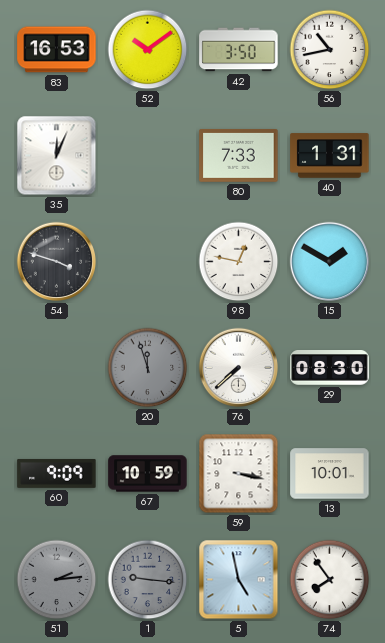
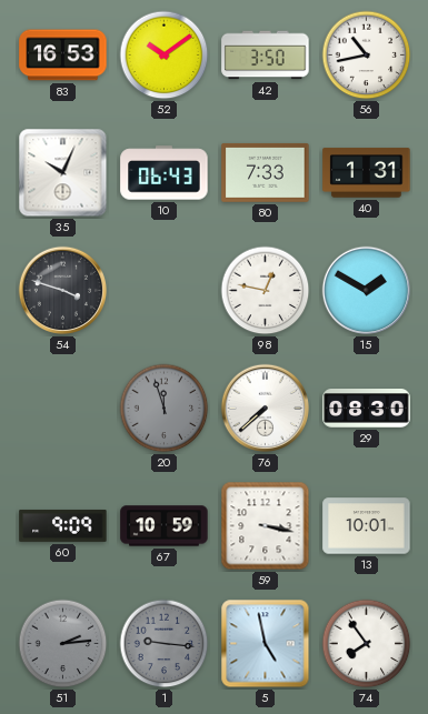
35: 12:04 -> 10:04
10: none -> 06:43
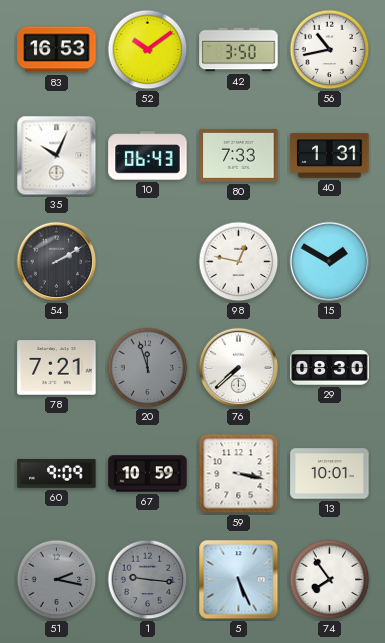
54: 3:48 -> 2:10
78: none -> 7:21
51: 2:14 -> 2:17
5: 4:58 -> 5:26
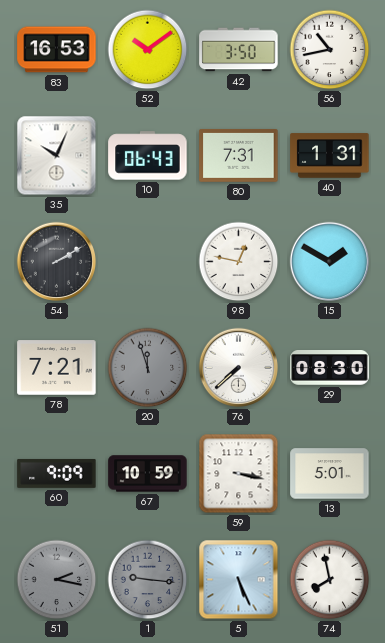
80: 7:33 -> 7:31
13: 10:01 -> 5:01
74: 7:54 -> 7:58
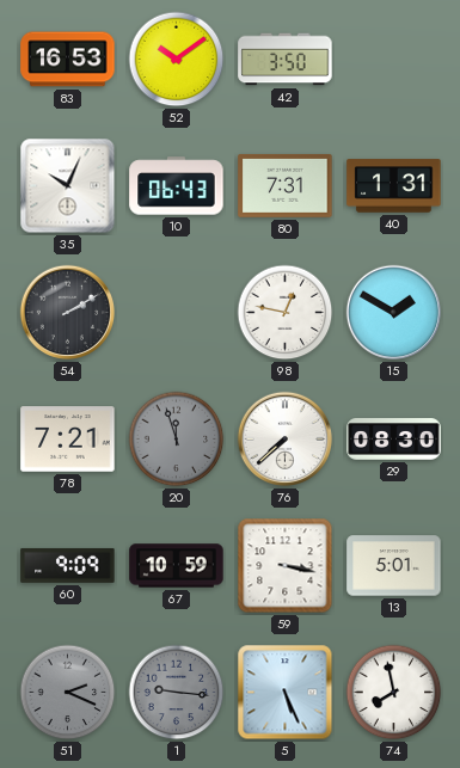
56: 10:43 -> none
51: 2:17 -> 2:19
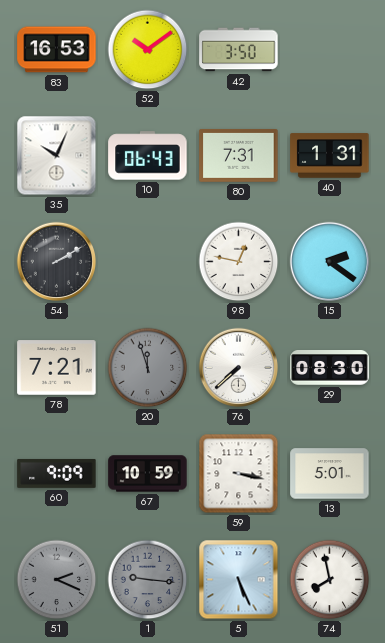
15: 1:50 -> 2:21
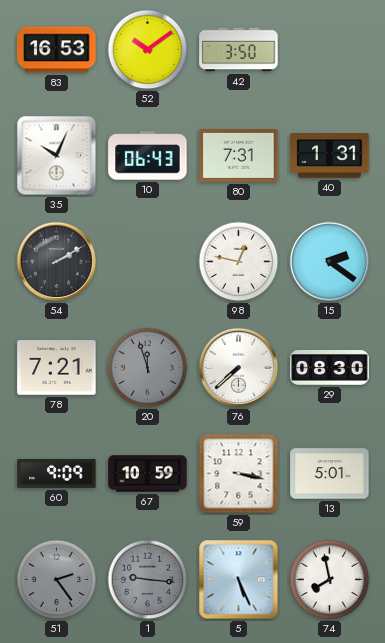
51: 2:19 -> 2:24
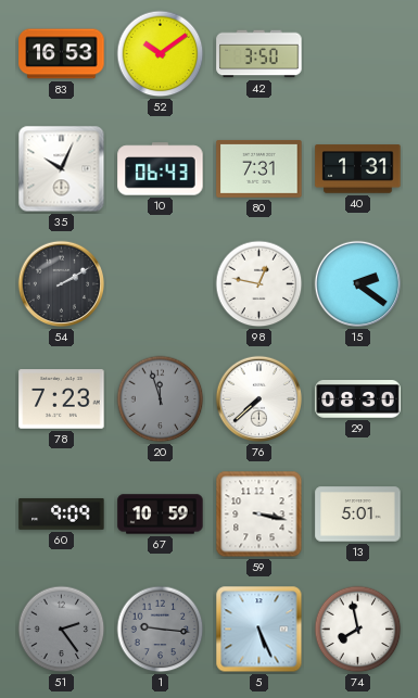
78: 7:21 -> 7:23
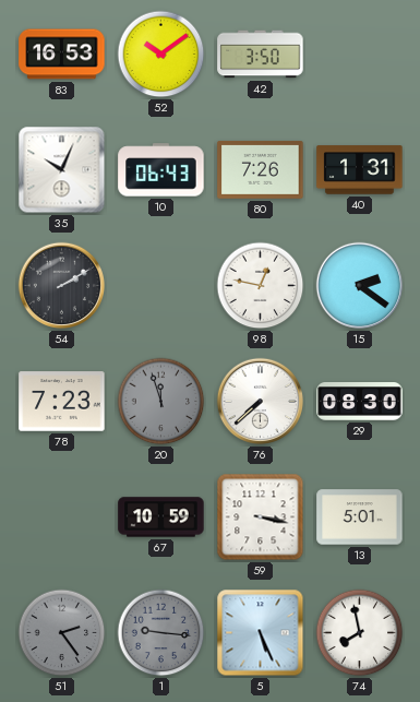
80: 7:31 -> 7:26
60: 9:09 -> none
